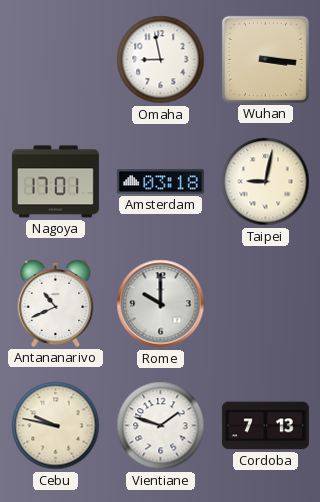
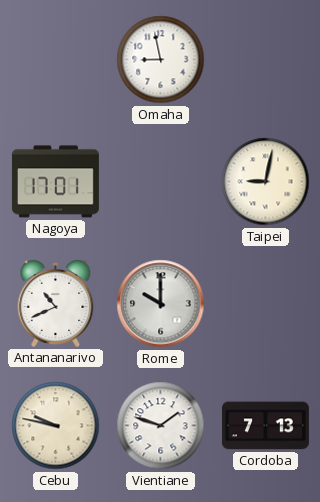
Wuhan: 3:16 -> none
Amsterdam: 03:18 -> none
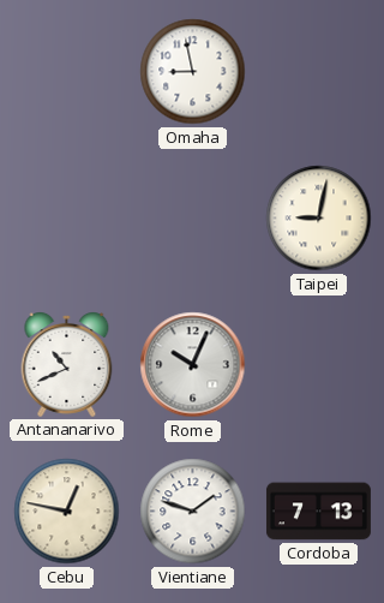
Nagoya: 17:01 -> none
Rome: 10:00 -> 10:04
Cebu: 9:47 -> 12:47
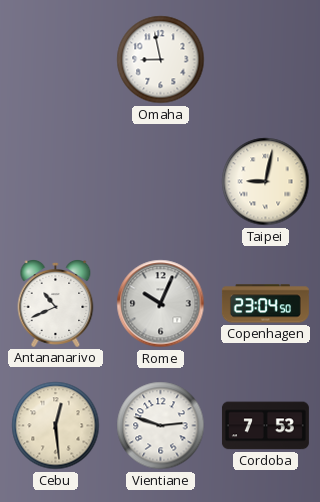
Copenhagen: none -> 23:04
Cebu: 12:47 -> 12:29
Vientiane: 1:48 -> 2:48
Cordoba: 7:13 -> 7:53
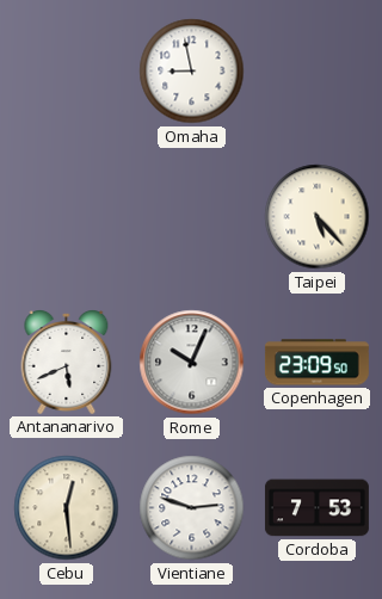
Taipei: 9:02 -> 5:23
Antananarivo: 10:41 -> 5:41
Copenhagen: 23:04 -> 23:09
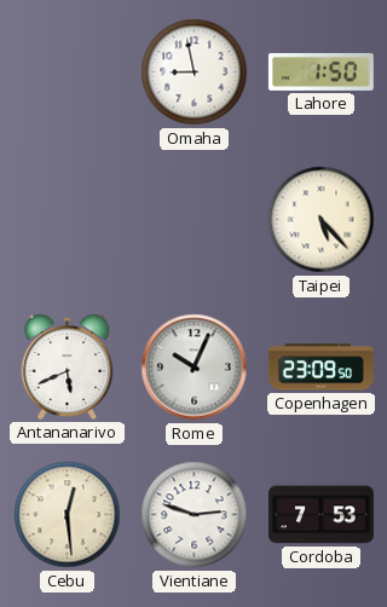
Lahore: none -> 1:50
